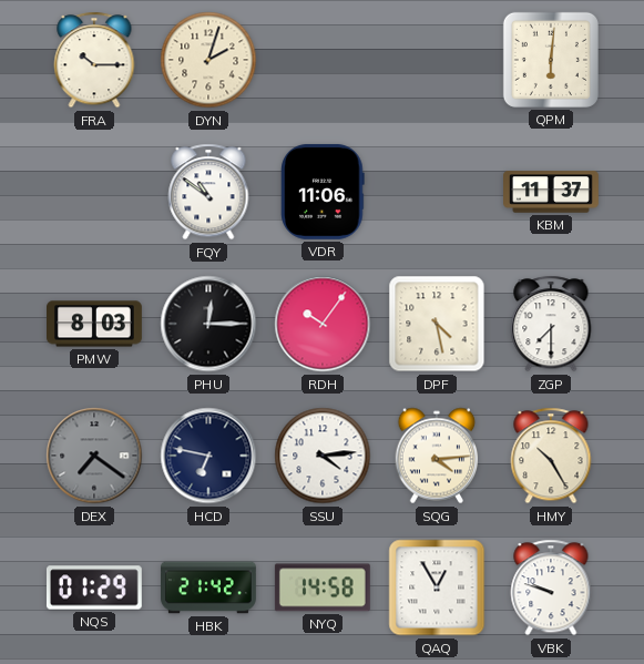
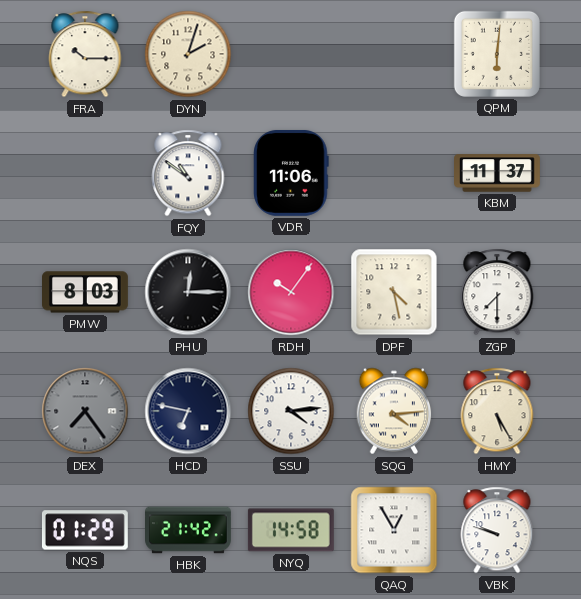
DEX: 7:21 -> 7:24
HMY: 10:25 -> 5:25
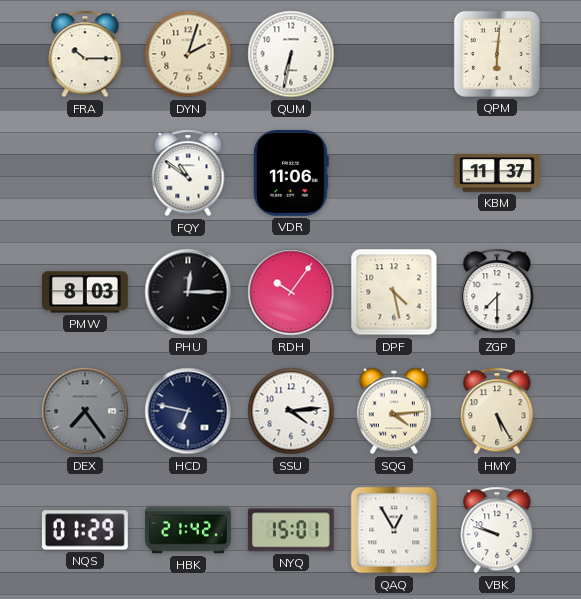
QUM: none -> 6:32
NYQ: 14:58 -> 15:01
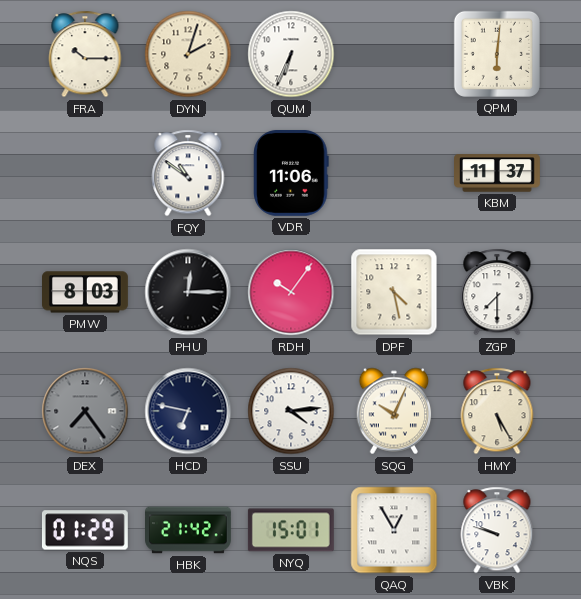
QUM: 6:32 -> 6:34
SQG: 4:14 -> 10:04
